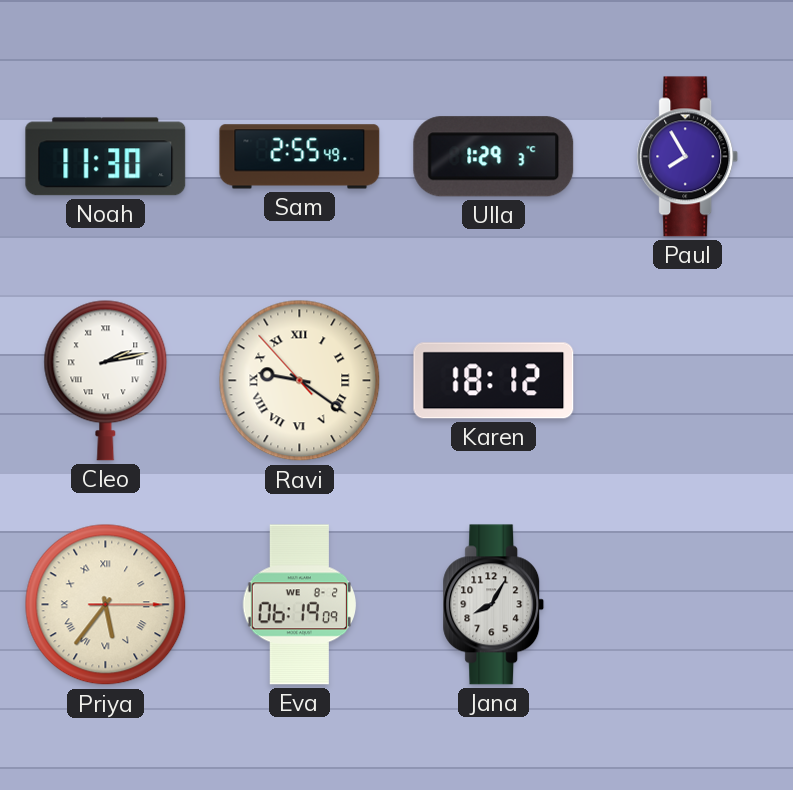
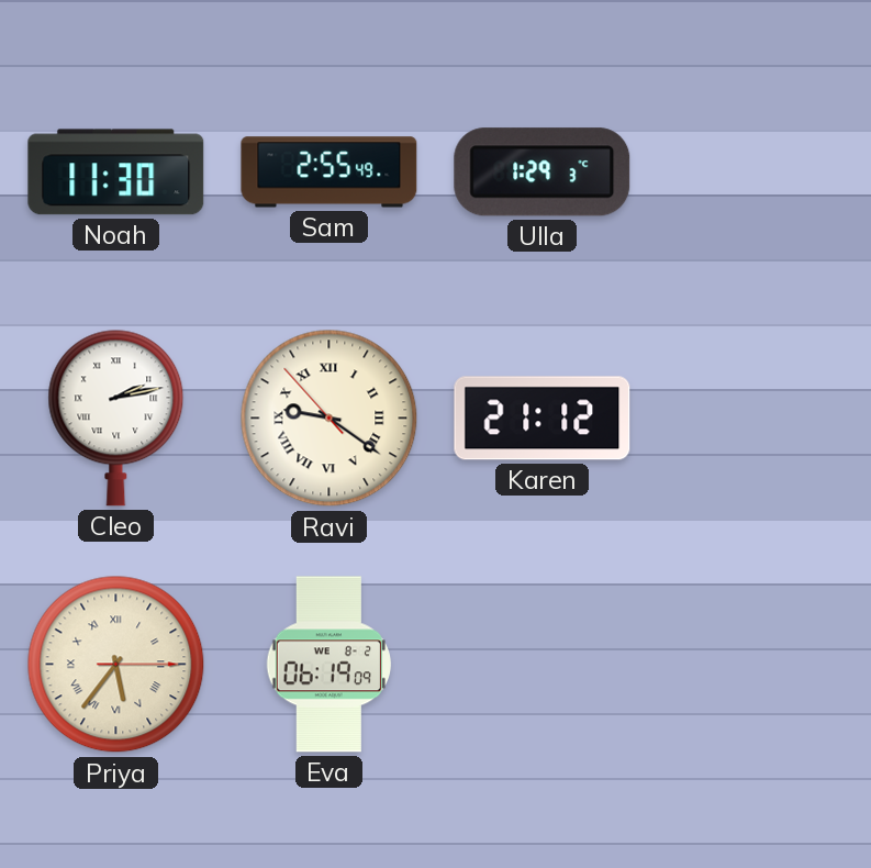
Paul: 7:55 -> none
Karen: 18:12 -> 21:12
Jana: 8:05 -> none
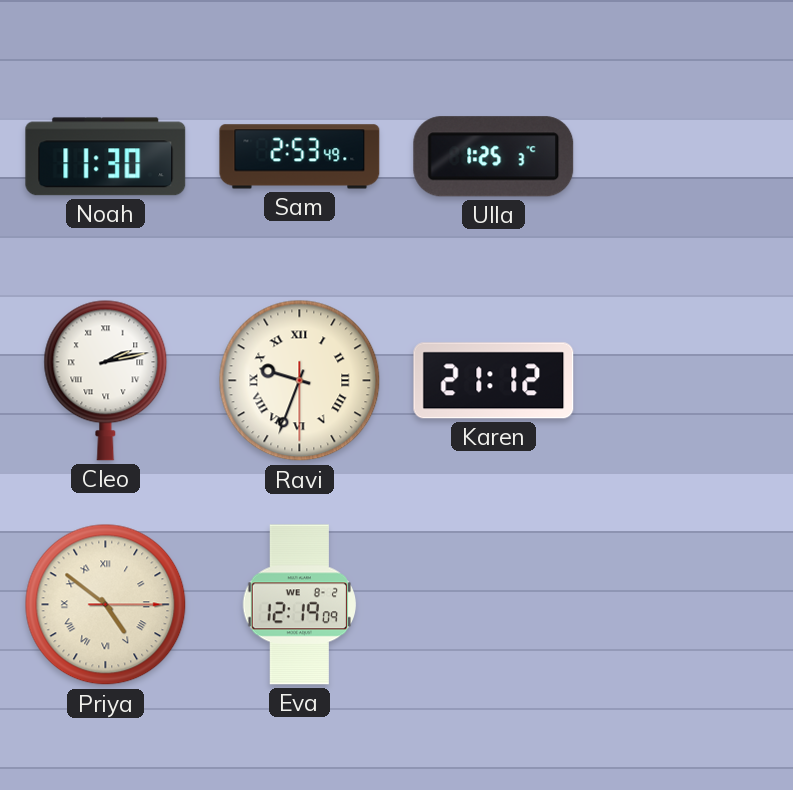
Sam: 2:55 -> 2:53
Ulla: 1:29 -> 1:25
Ravi: 9:20 -> 9:33
Priya: 5:36 -> 4:51
Eva: 06:19 -> 12:19
